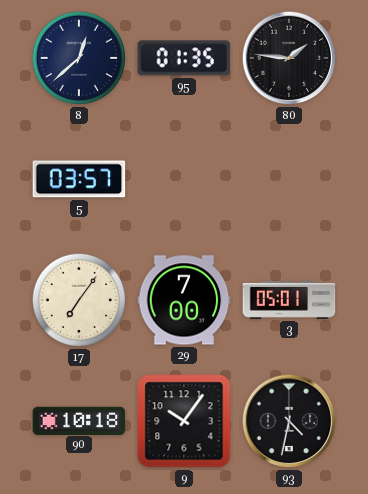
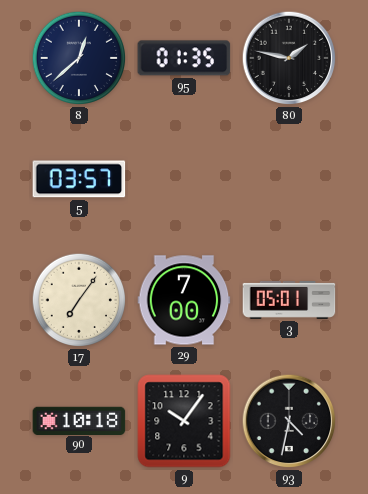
80: 1:46 -> 1:47
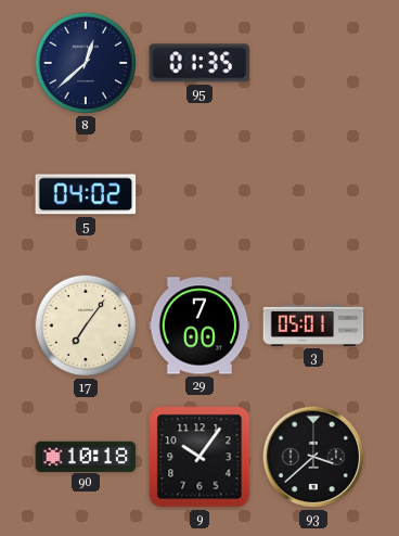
80: 1:47 -> none
5: 03:57 -> 04:02
93: 4:32 -> 3:38
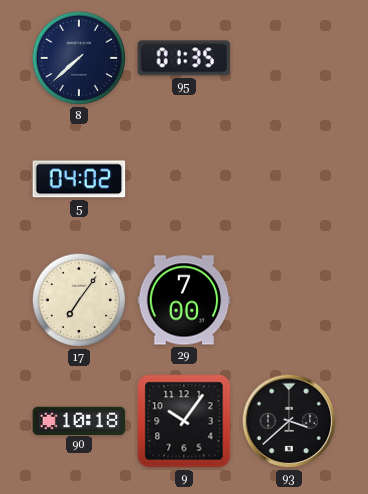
8: 12:38 -> 7:38
3: 05:01 -> none
